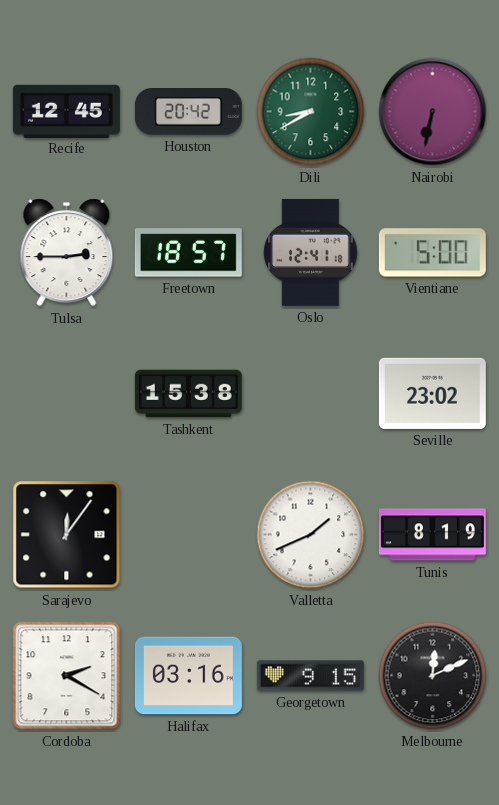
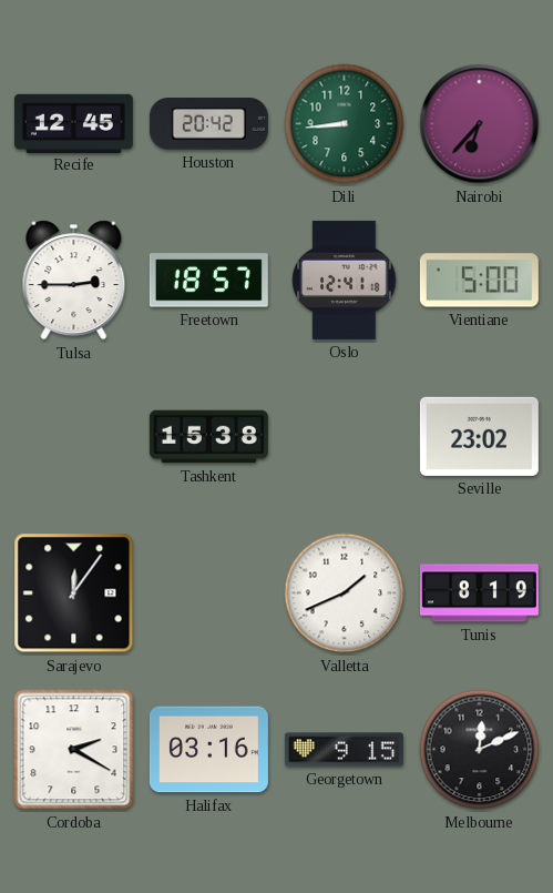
Dili: 8:40 -> 8:44
Nairobi: 6:32 -> 6:37
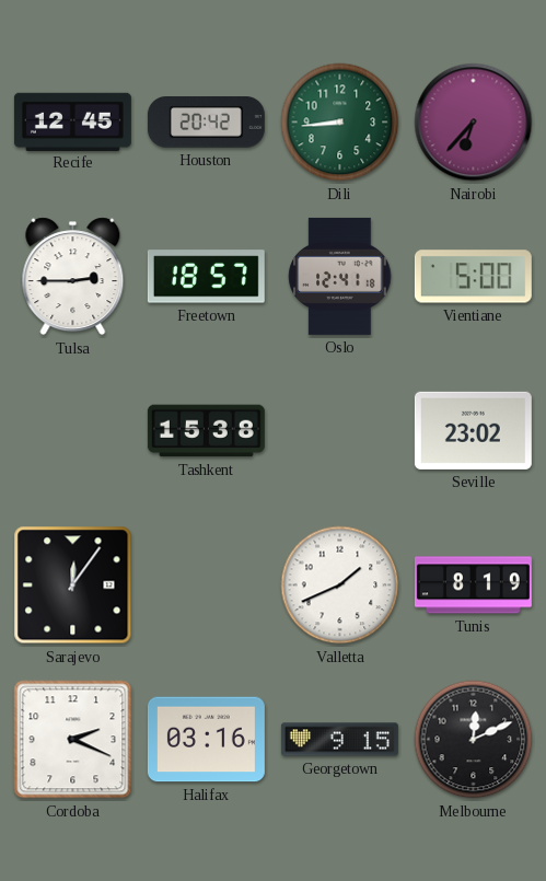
Cordoba: 2:20 -> 2:19
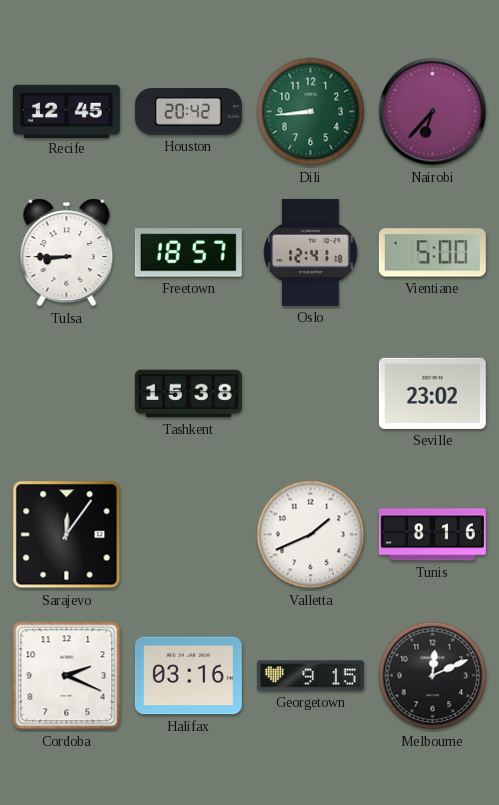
Tulsa: 2:45 -> 8:45
Tunis: 8:19 -> 8:16
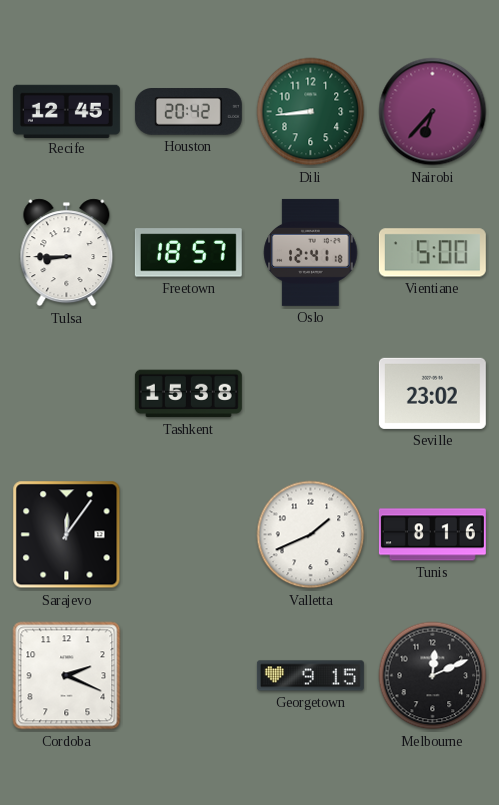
Halifax: 03:16 -> none
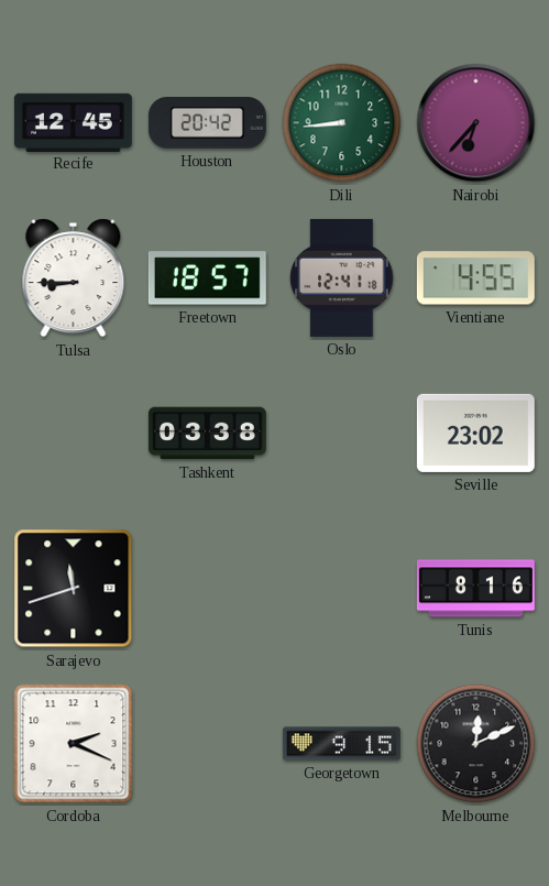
Vientiane: 5:00 -> 4:55
Tashkent: 15:38 -> 03:38
Sarajevo: 12:06 -> 11:42
Valletta: 1:41 -> none
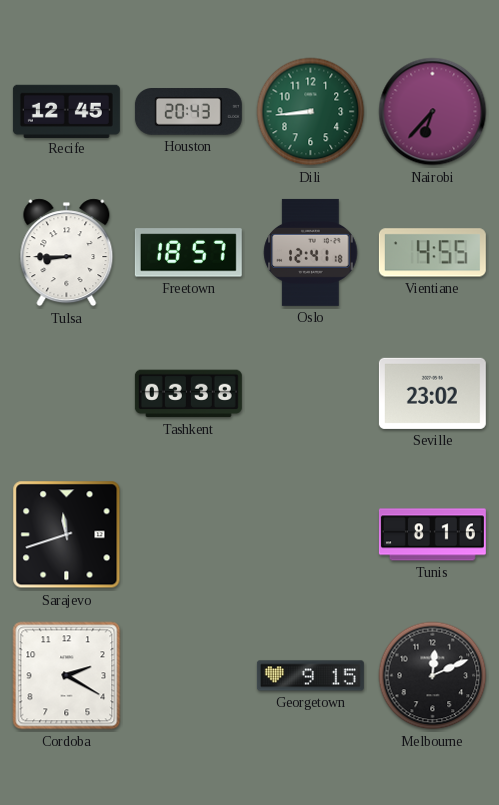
Houston: 20:42 -> 20:43
Cordoba: 2:19 -> 2:20
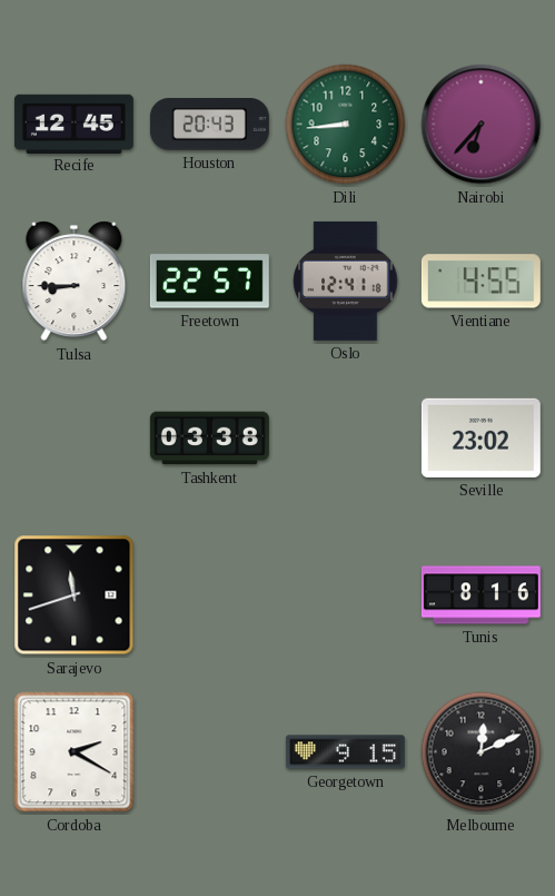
Freetown: 18:57 -> 22:57
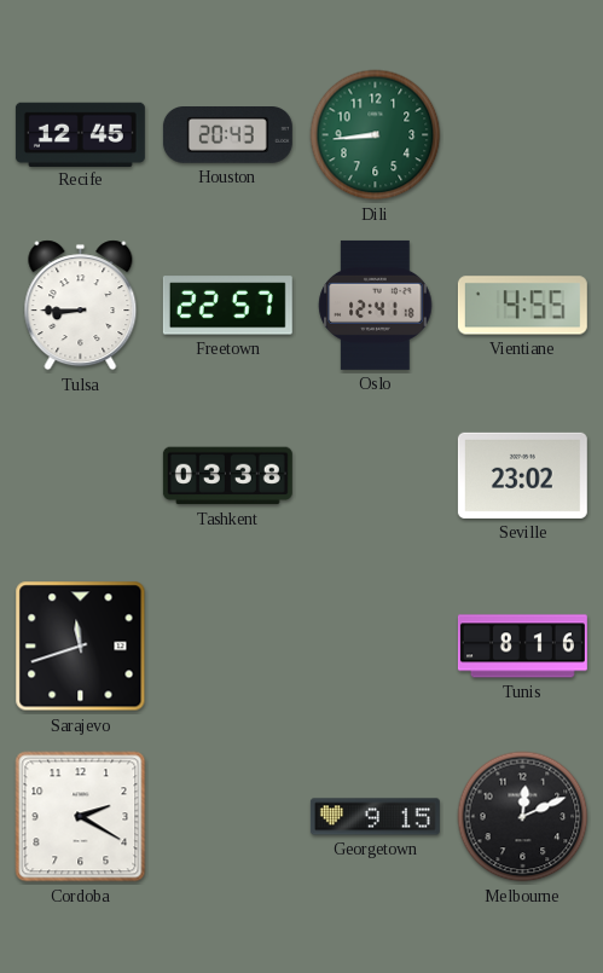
Nairobi: 6:37 -> none
